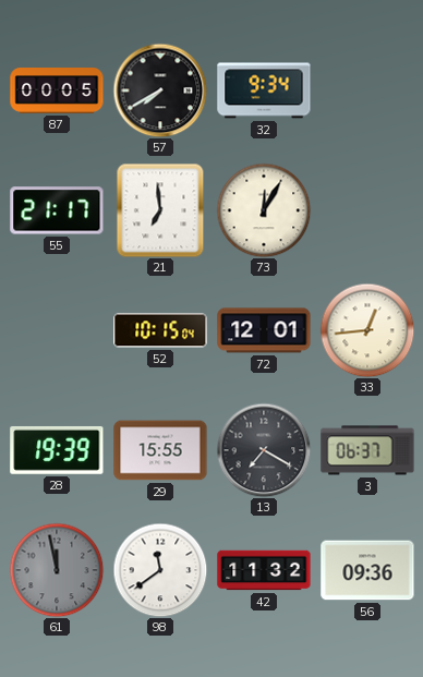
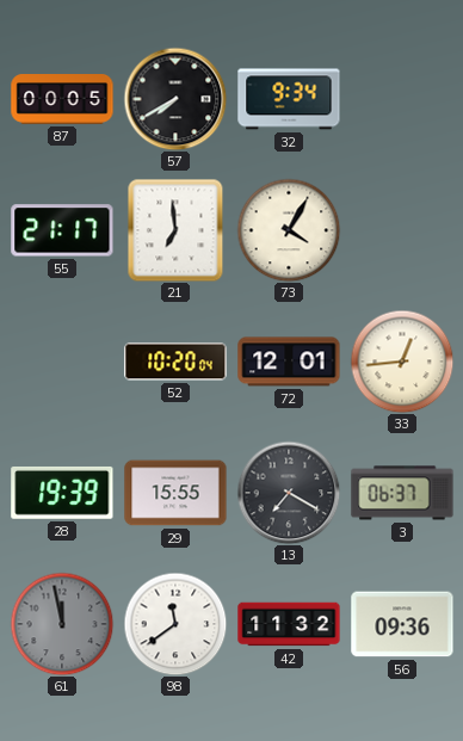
73: 12:05 -> 4:05
52: 10:15 -> 10:20
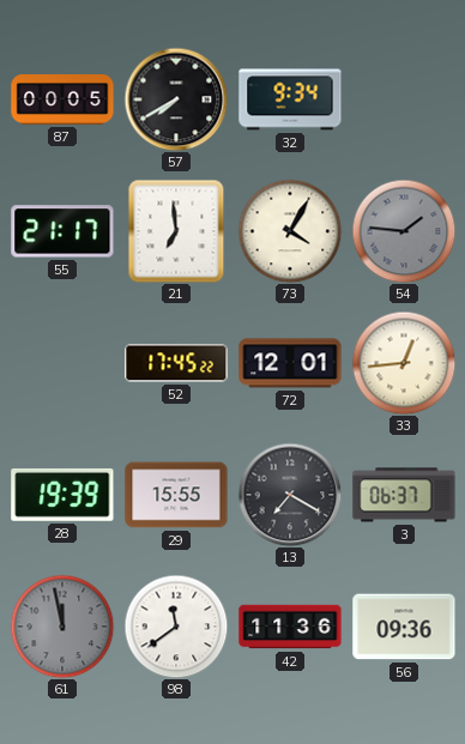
54: none -> 1:46
52: 10:20 -> 17:45
42: 11:32 -> 11:36
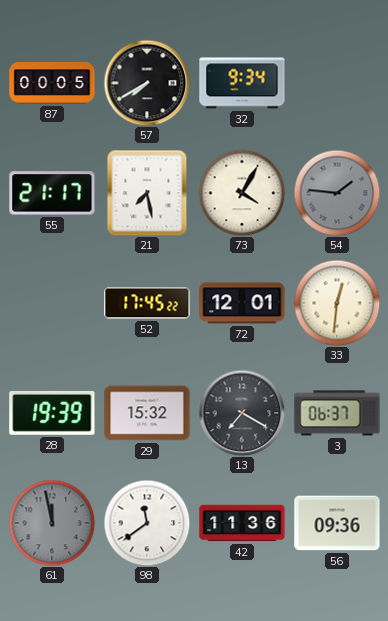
21: 6:59 -> 7:28
33: 12:44 -> 12:31
29: 15:55 -> 15:32
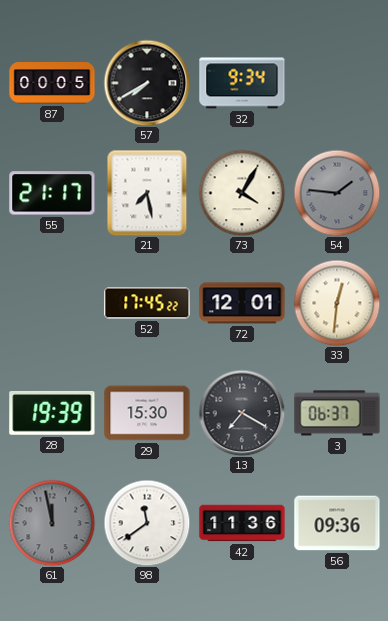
29: 15:32 -> 15:30
